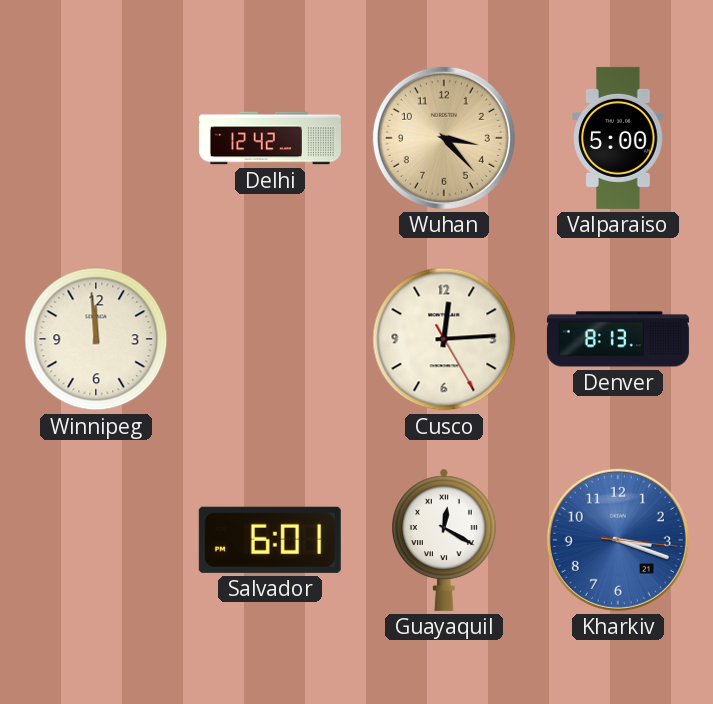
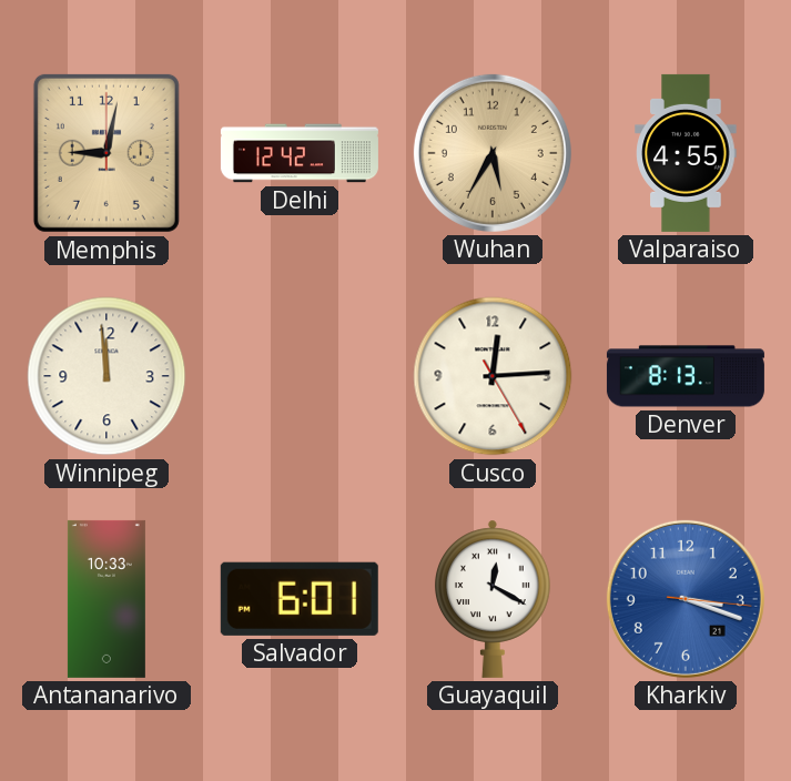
Memphis: none -> 9:02
Wuhan: 3:23 -> 5:35
Valparaiso: 5:00 -> 4:55
Antananarivo: none -> 10:33
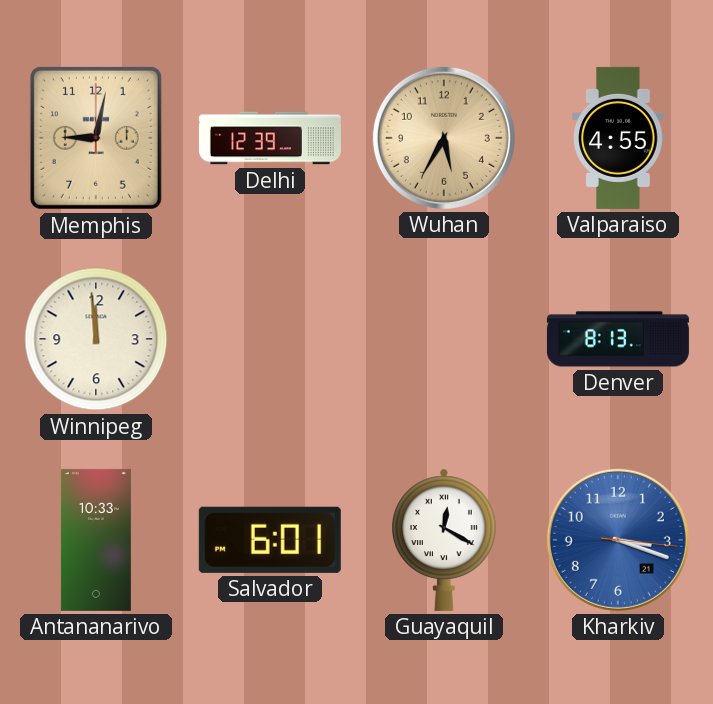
Delhi: 12:42 -> 12:39
Cusco: 12:14 -> none
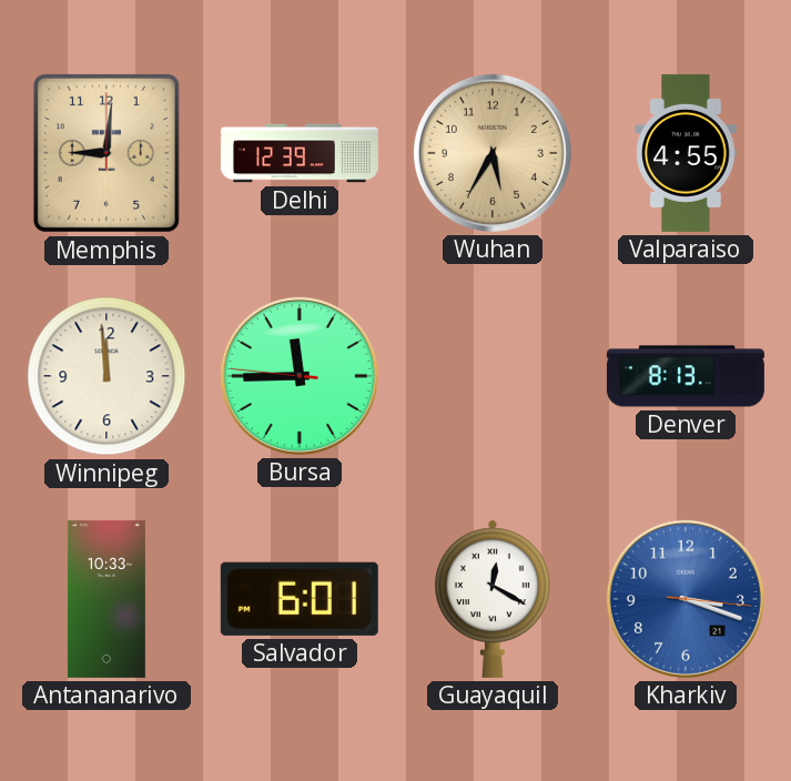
Memphis: 9:02 -> 9:01
Bursa: none -> 11:44
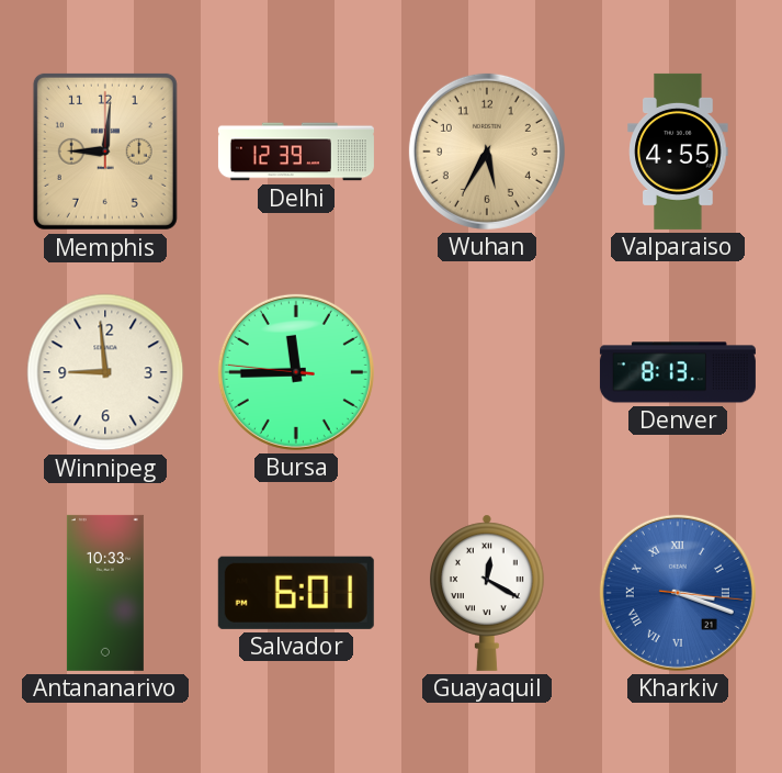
Winnipeg: 11:59 -> 8:59
Kharkiv numerals: Arabic -> Roman
